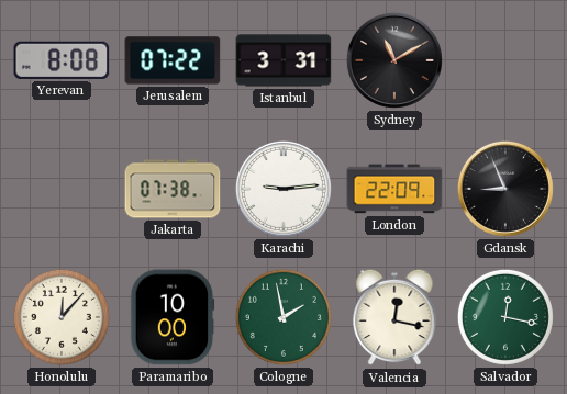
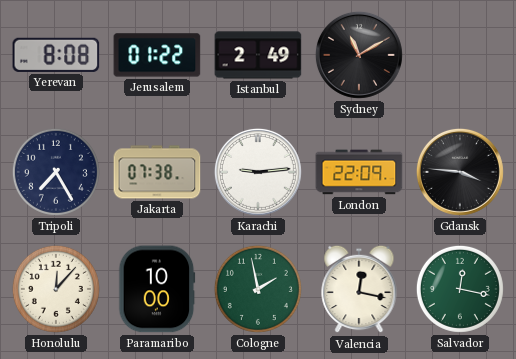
Jerusalem: 07:22 -> 01:22
Istanbul: 3:31 -> 2:49
Tripoli: none -> 7:25
Gdansk: 8:56 -> 3:46
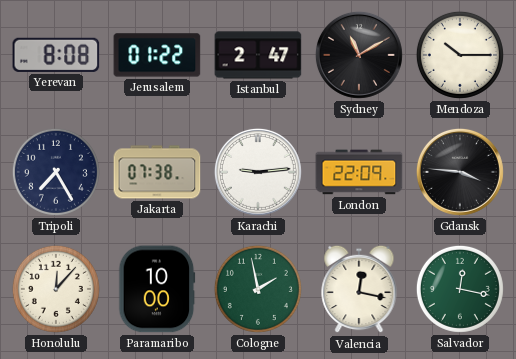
Istanbul: 2:49 -> 2:47
Mendoza: none -> 10:15
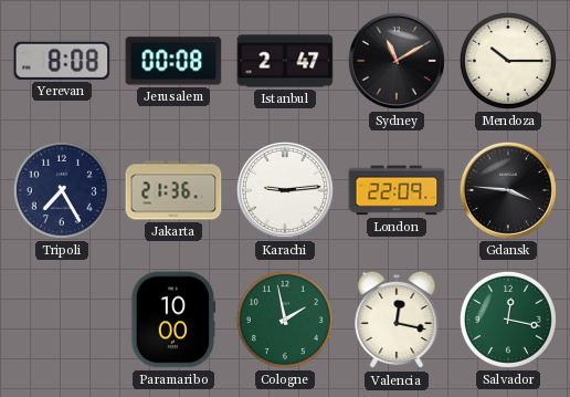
Jerusalem: 01:22 -> 00:08
Jakarta: 07:38 -> 21:36
Honolulu: 12:07 -> none
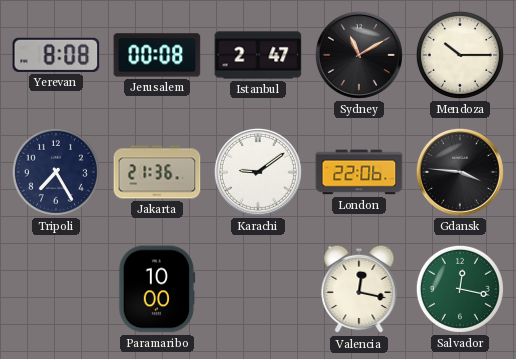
Karachi: 9:14 -> 9:09
London: 22:09 -> 22:06
Cologne: 1:58 -> none
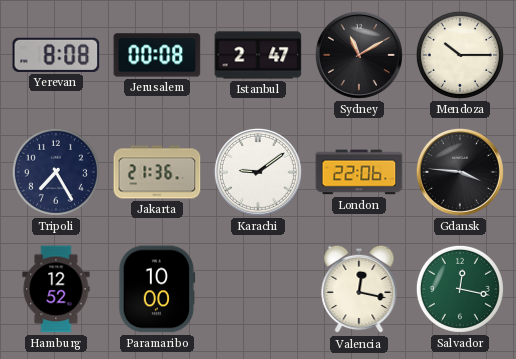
Hamburg: none -> 12:52
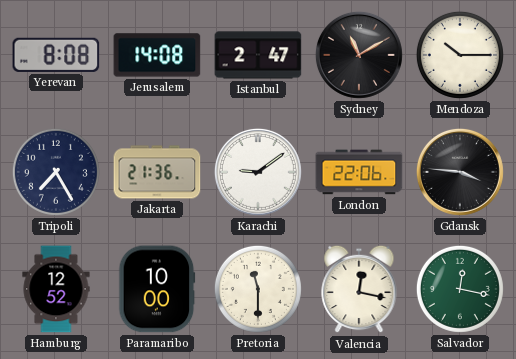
Jerusalem: 00:08 -> 14:08
Pretoria: none -> 11:30
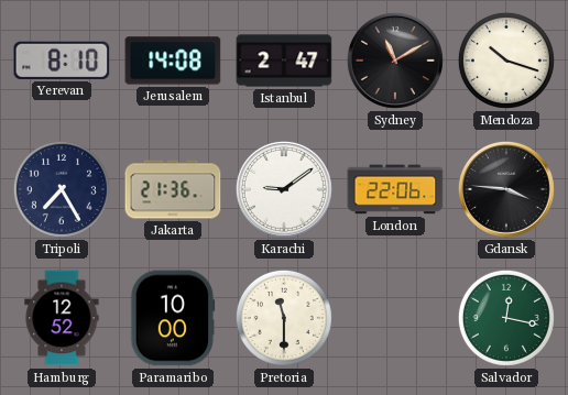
Yerevan: 8:08 -> 8:10
Mendoza: 10:15 -> 10:18
Valencia: 12:17 -> none
